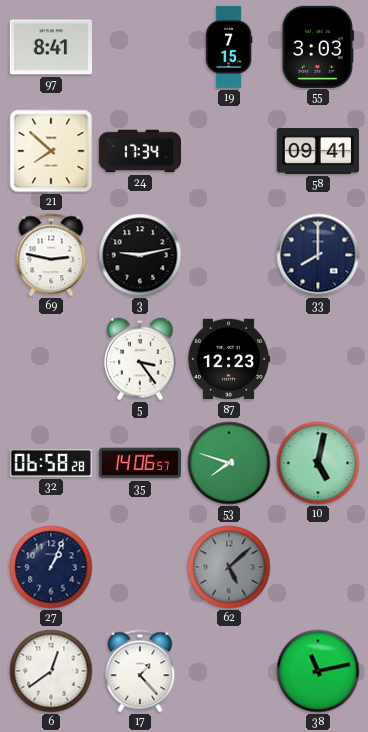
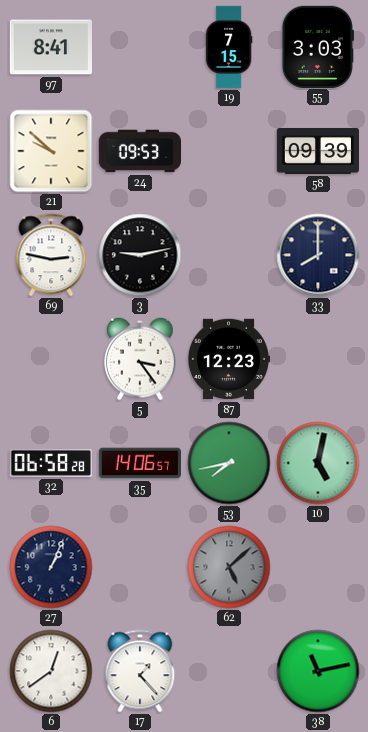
21: 7:52 -> 9:52
24: 17:34 -> 09:53
58: 09:41 -> 09:39
53: 7:48 -> 7:43
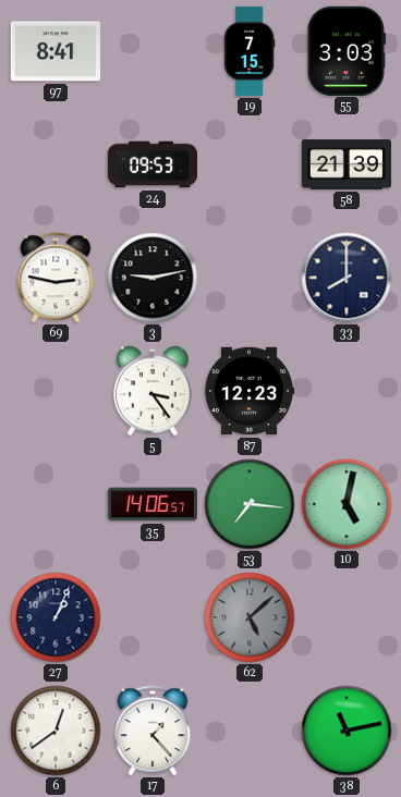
21: 9:52 -> none
58: 09:39 -> 21:39
32: 06:58 -> none
53: 7:43 -> 7:16
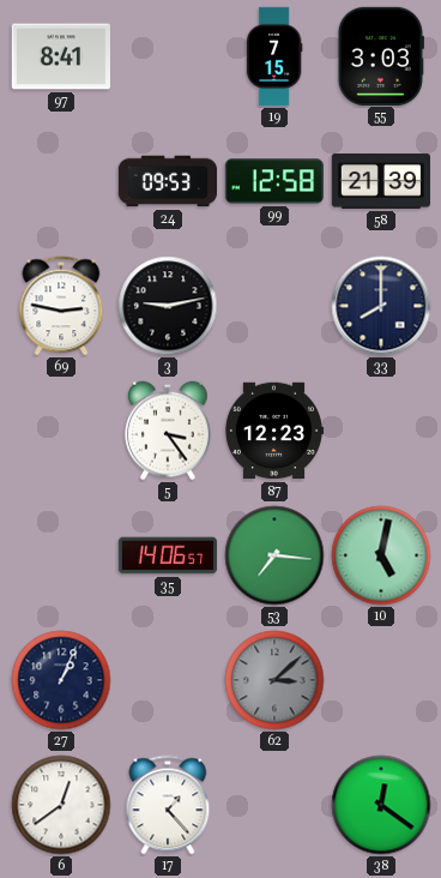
99: none -> 12:58
62: 5:08 -> 3:08
38: 11:13 -> 12:21
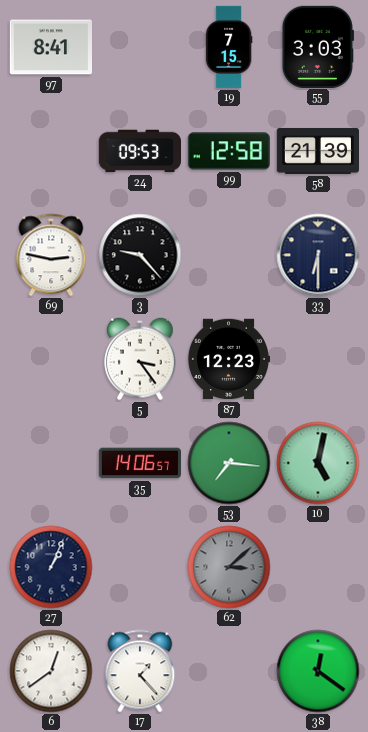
3: 9:13 -> 9:23
33: 8:00 -> 6:30
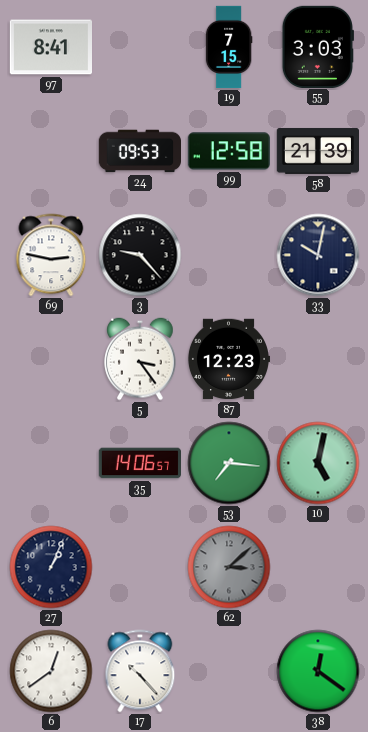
33: 6:30 -> 10:02
17: 1:23 -> 10:23
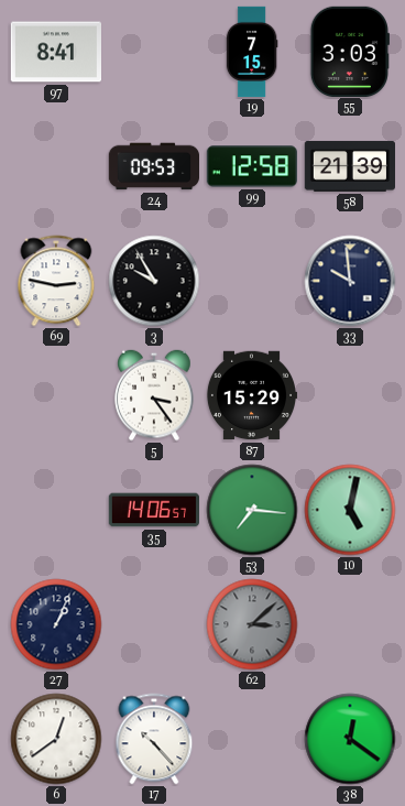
3: 9:23 -> 9:55
33: 10:02 -> 9:59
87: 12:23 -> 15:29
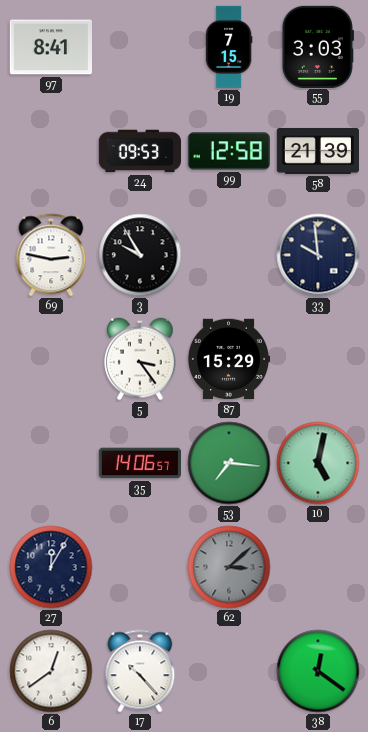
27: 1:04 -> 12:05
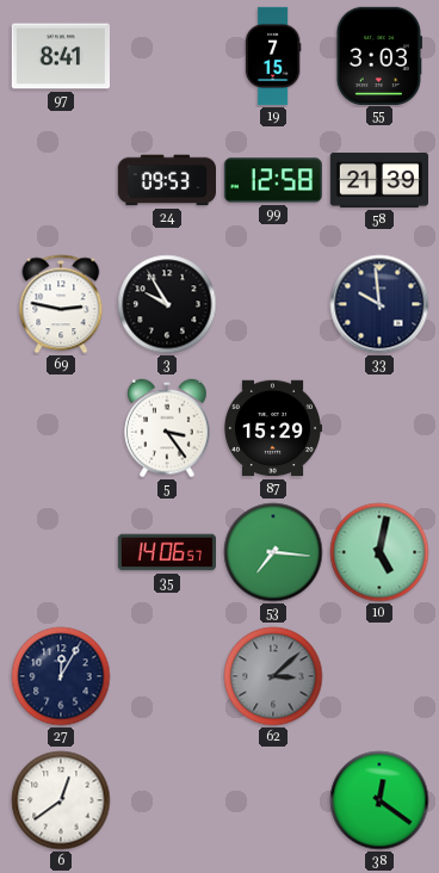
17: 10:23 -> none
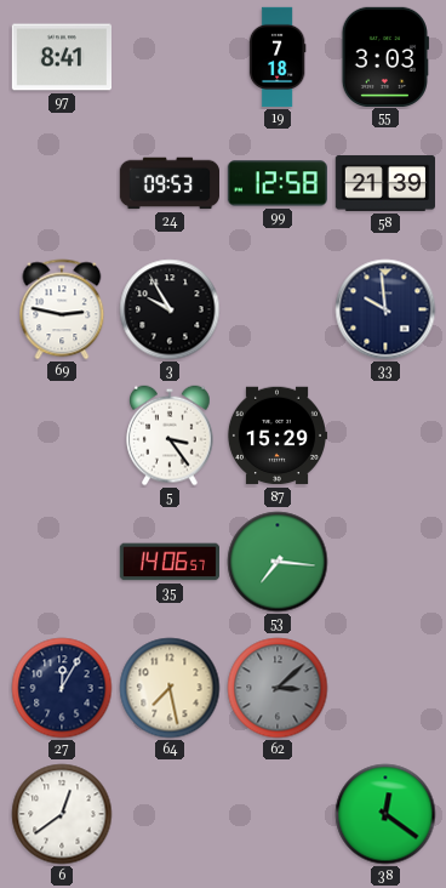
19: 7:15 -> 7:18
10: 5:02 -> none
64: none -> 7:28
